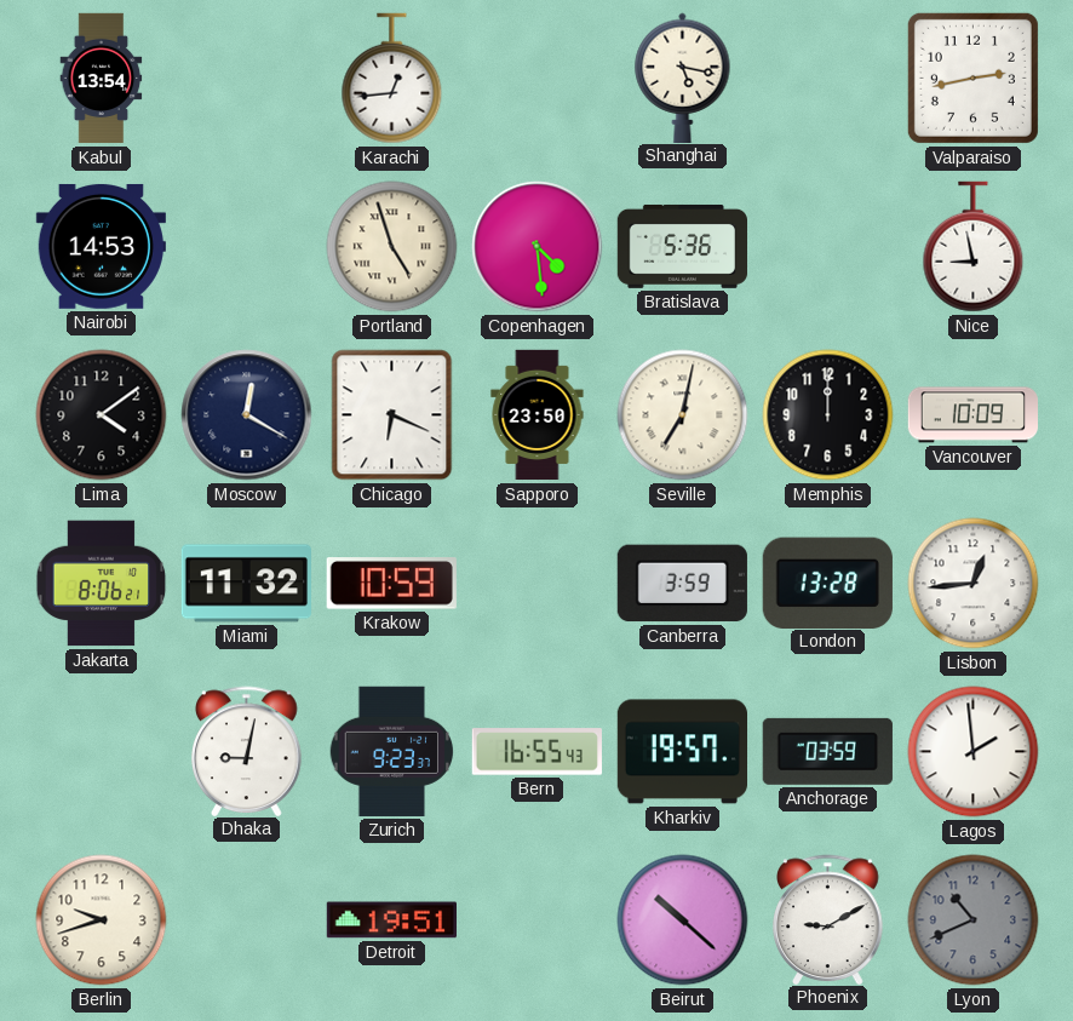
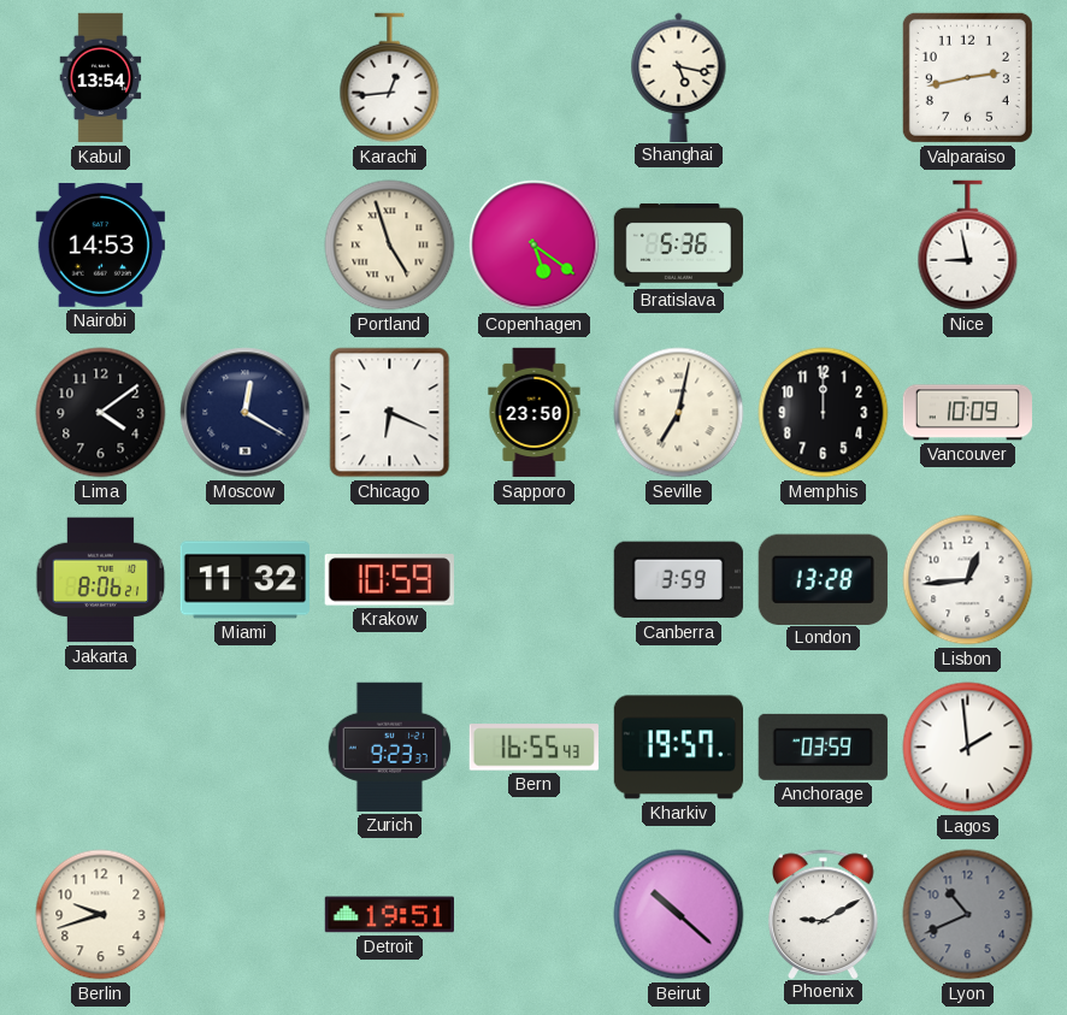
Copenhagen: 4:29 -> 5:21
Dhaka: 9:02 -> none
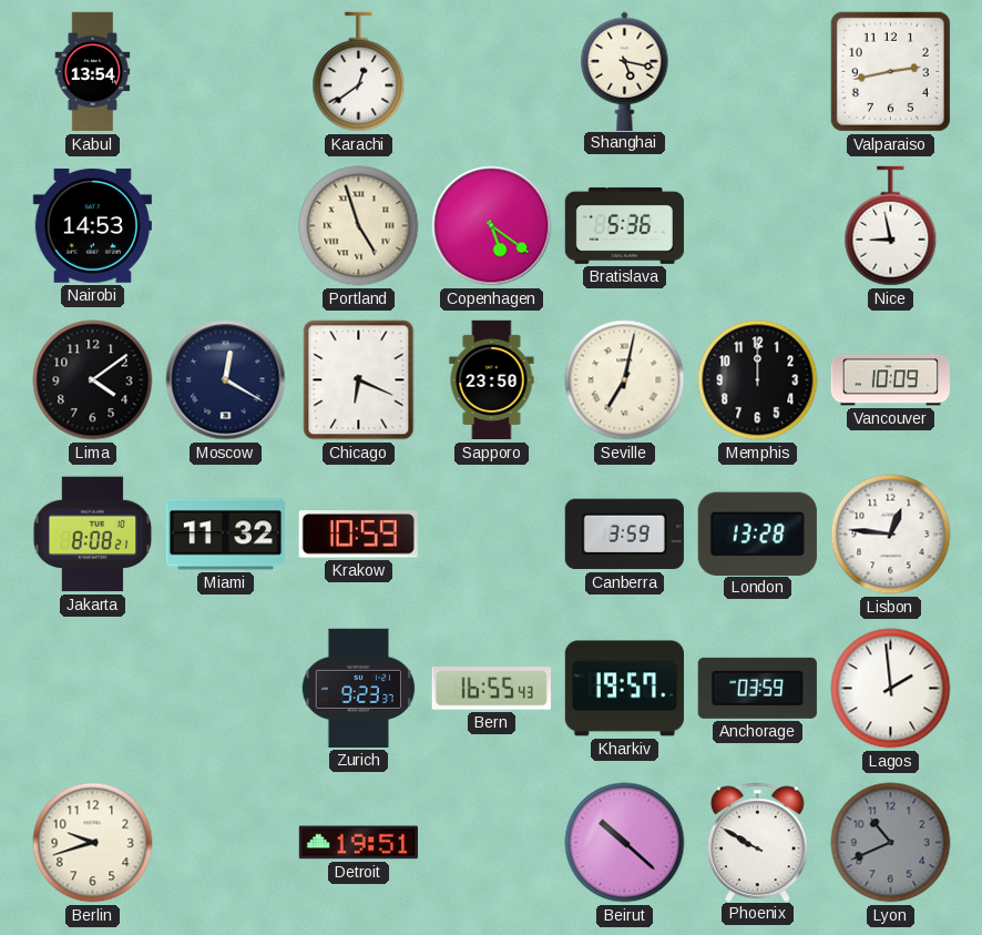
Karachi: 12:44 -> 12:39
Jakarta: 8:06 -> 8:08
Lisbon: 12:44 -> 12:46
Phoenix: 9:10 -> 9:50
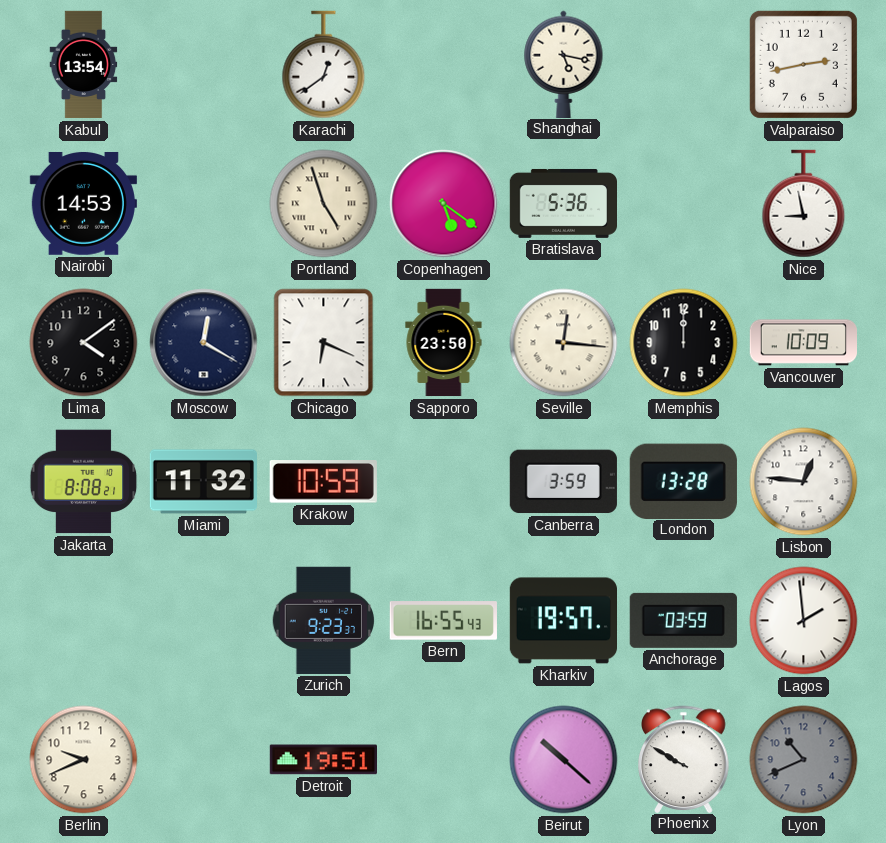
Seville: 7:02 -> 12:16
Berlin: 9:42 -> 9:41
